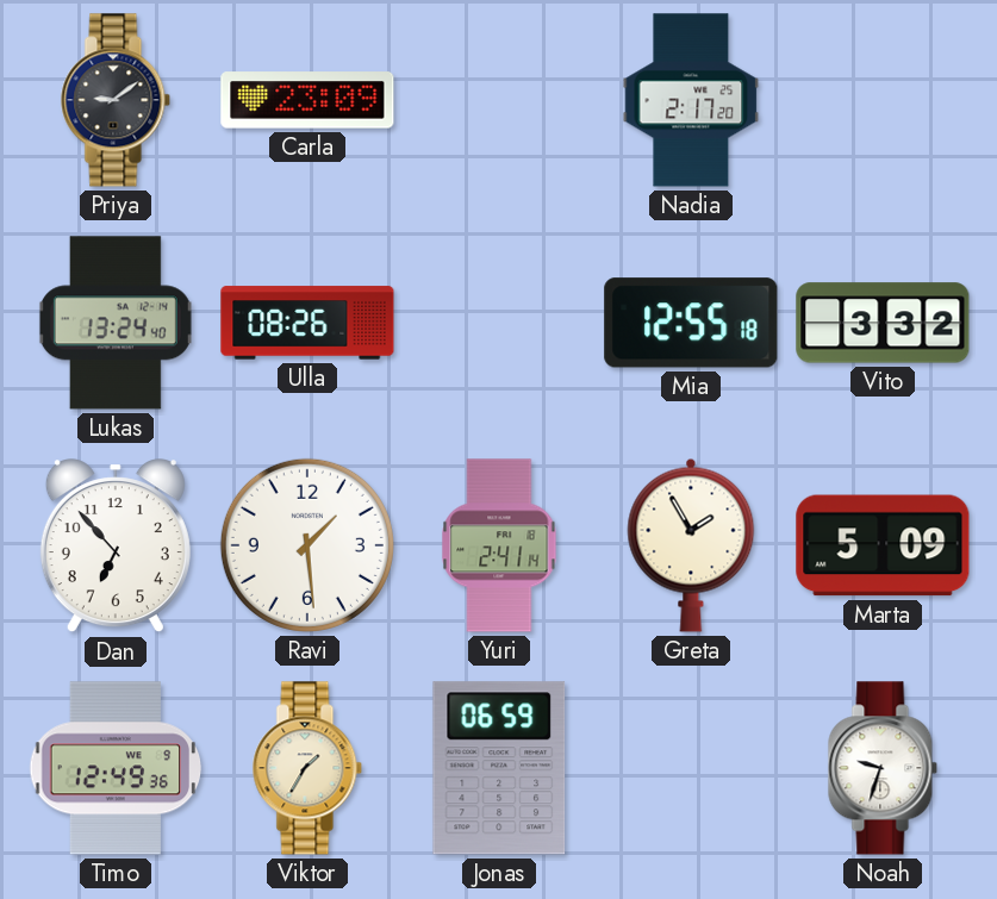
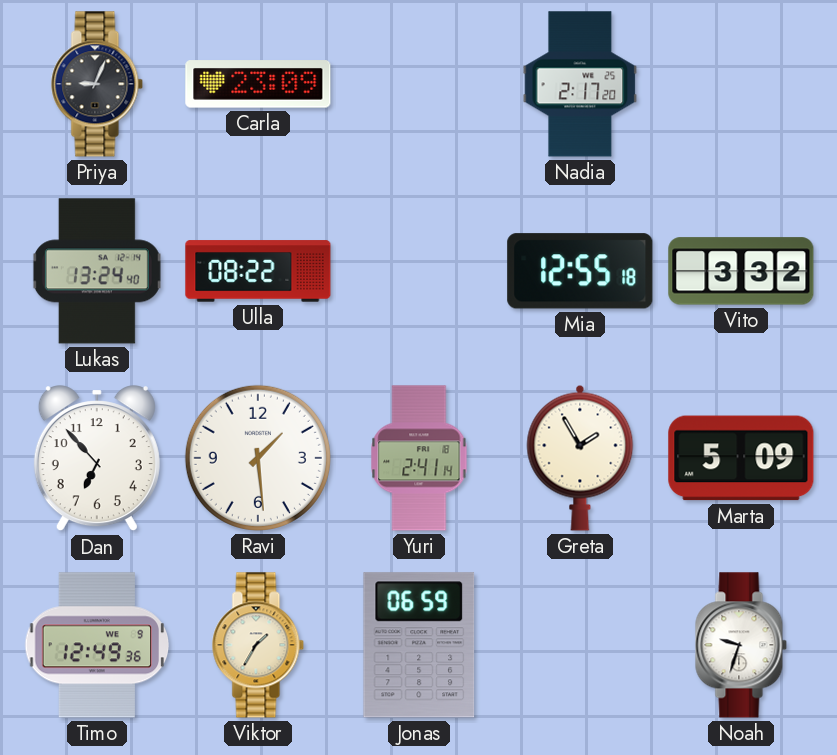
Priya: 9:09 -> 9:04
Ulla: 08:26 -> 08:22
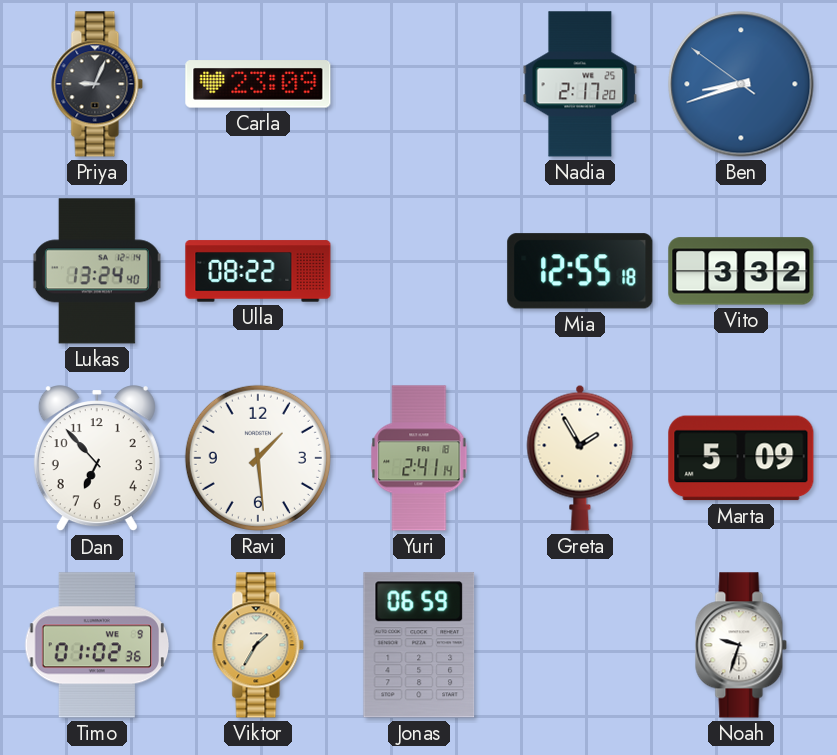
Ben: none -> 8:41
Timo: 12:49 -> 01:02
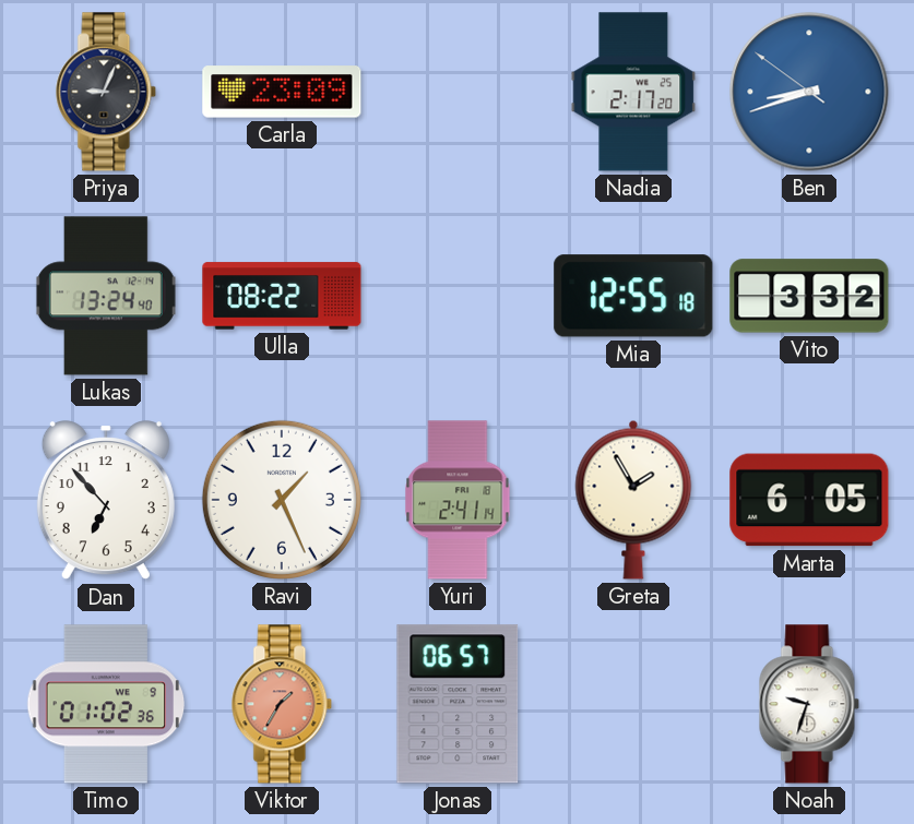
Ravi: 1:29 -> 1:26
Marta: 5:09 -> 6:05
Viktor dial: cream -> salmon
Jonas: 06:59 -> 06:57
